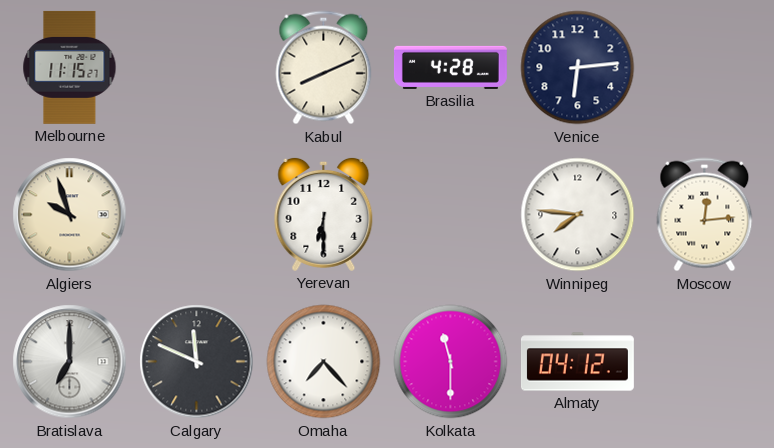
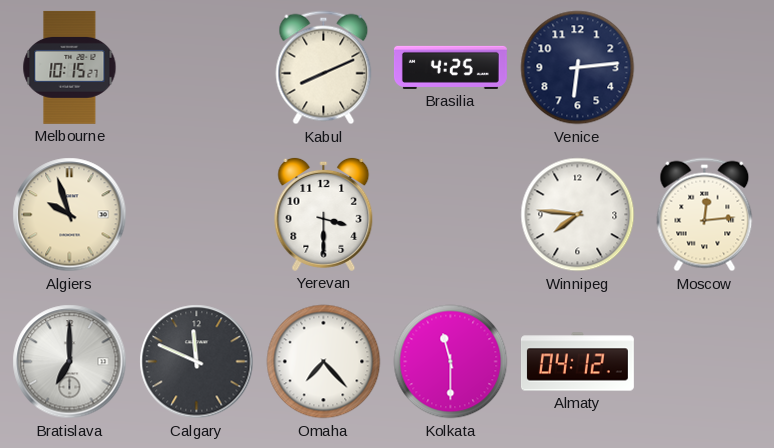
Melbourne: 11:15 -> 10:15
Brasilia: 4:28 -> 4:25
Yerevan: 6:30 -> 3:30
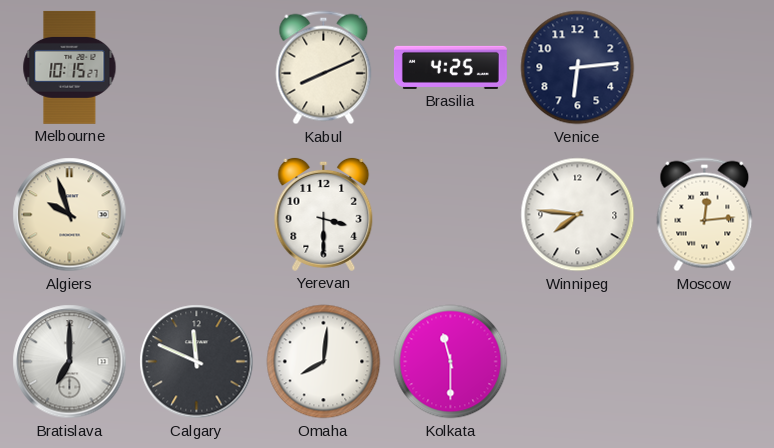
Omaha: 7:23 -> 8:01
Almaty: 04:12 -> none
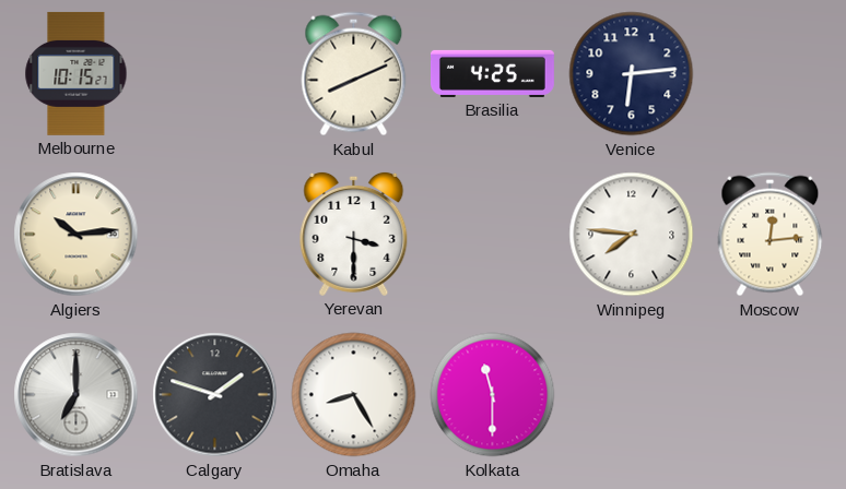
Algiers: 9:57 -> 10:14
Calgary: 11:49 -> 1:48
Omaha: 8:01 -> 8:25
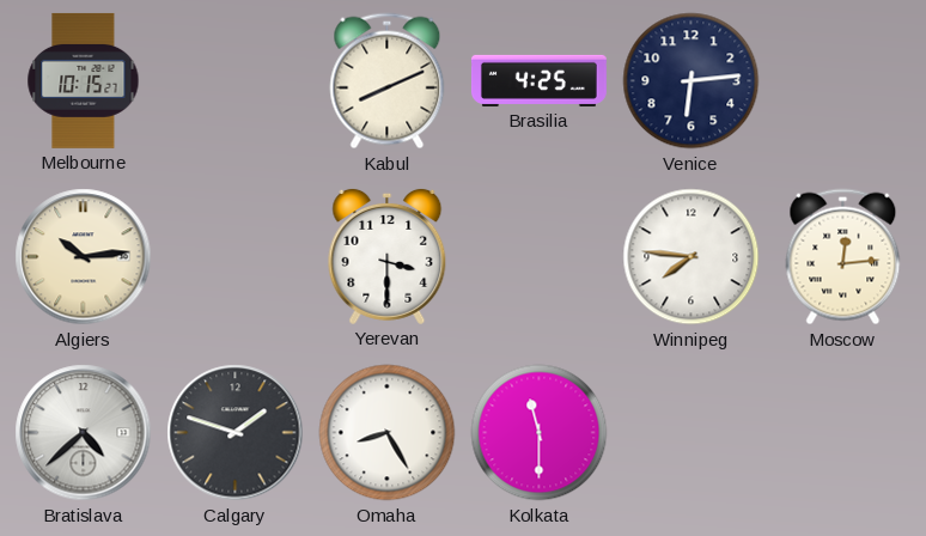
Bratislava: 7:00 -> 4:38
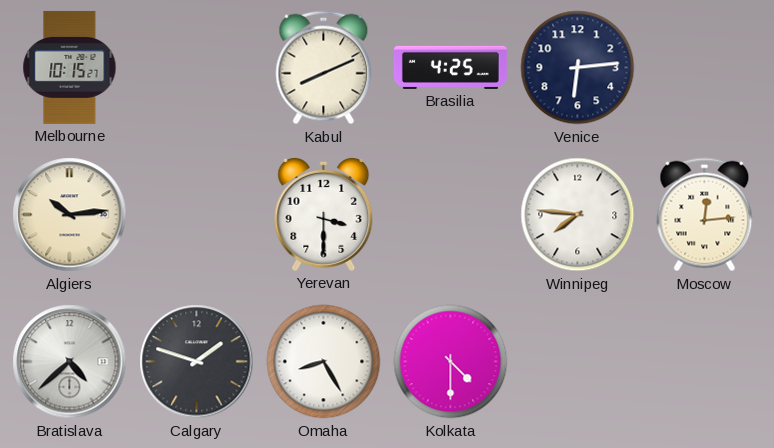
Kolkata: 11:30 -> 4:30
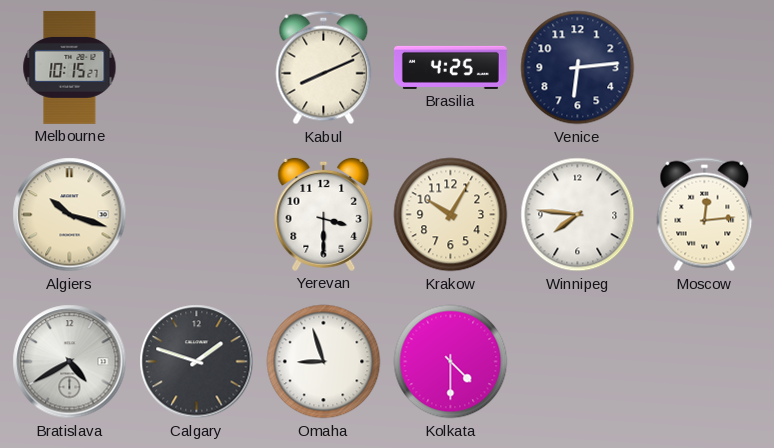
Algiers: 10:14 -> 10:18
Krakow: none -> 10:05
Bratislava: 4:38 -> 4:40
Omaha: 8:25 -> 8:57
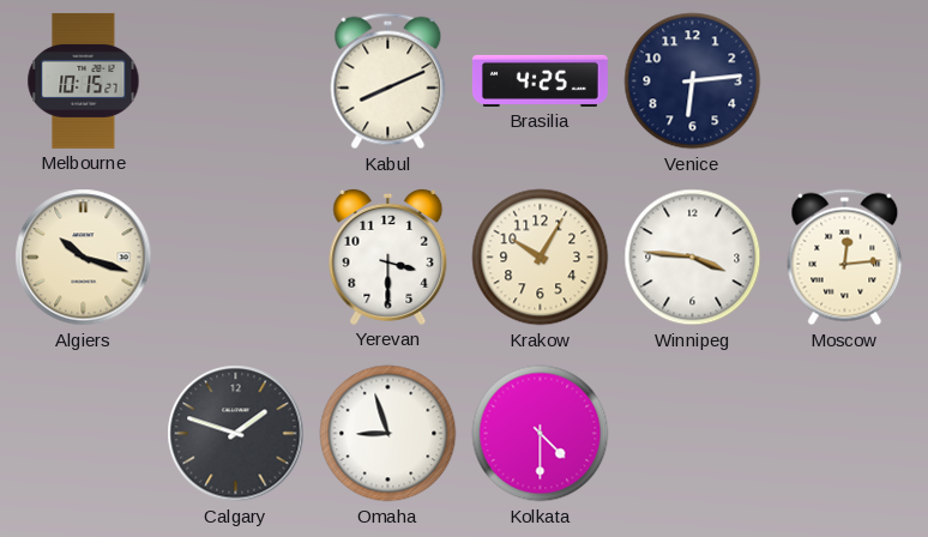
Winnipeg: 7:46 -> 3:46
Bratislava: 4:40 -> none
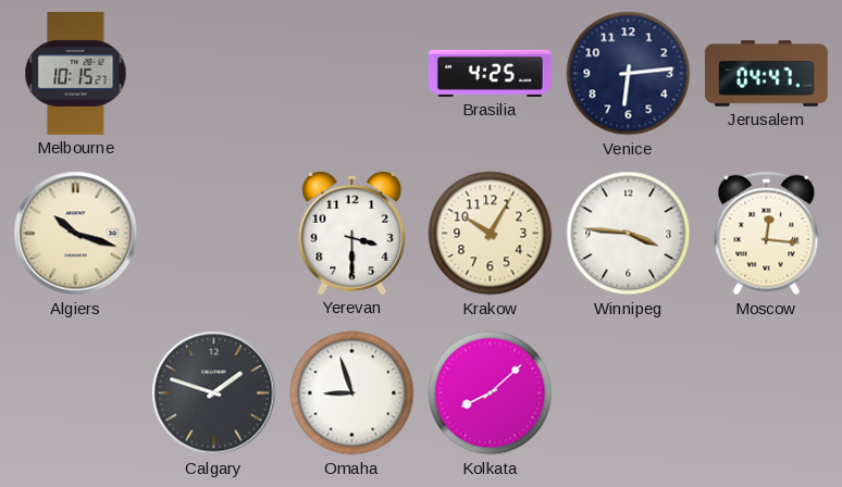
Kabul: 8:11 -> none
Jerusalem: none -> 04:47
Moscow: 12:14 -> 12:16
Kolkata: 4:30 -> 8:08
